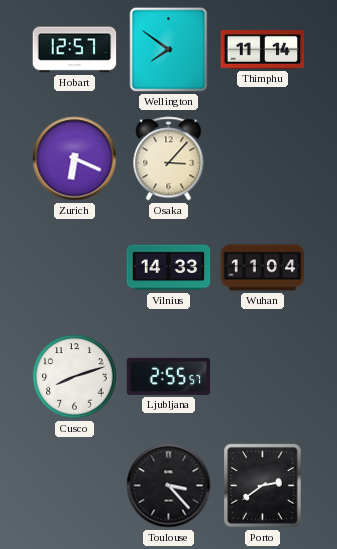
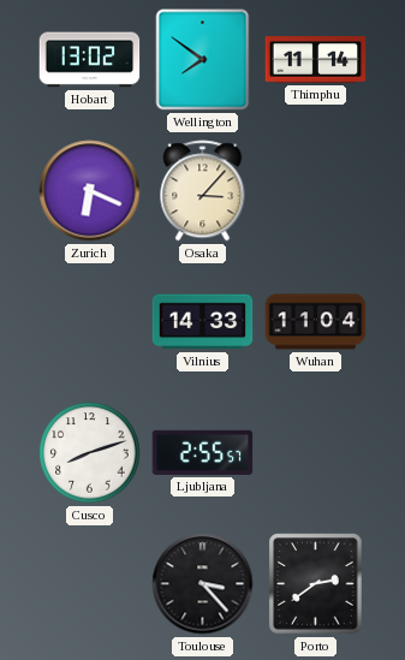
Hobart: 12:57 -> 13:02
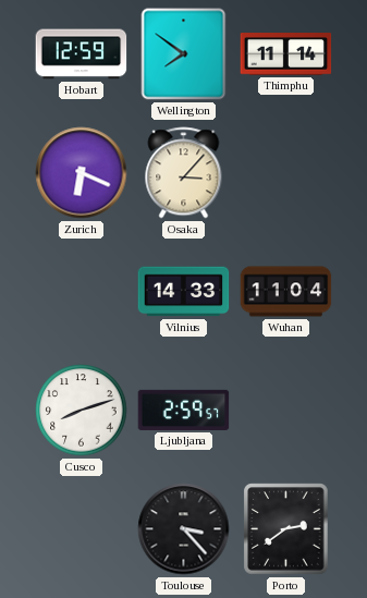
Hobart: 13:02 -> 12:59
Ljubljana: 2:55 -> 2:59
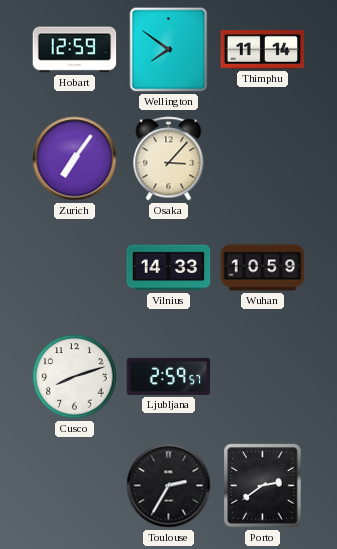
Zurich: 6:19 -> 7:06
Wuhan: 11:04 -> 10:59
Toulouse: 3:23 -> 2:35
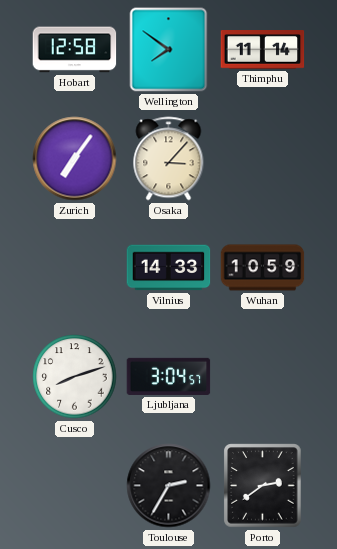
Hobart: 12:59 -> 12:58
Ljubljana: 2:59 -> 3:04
